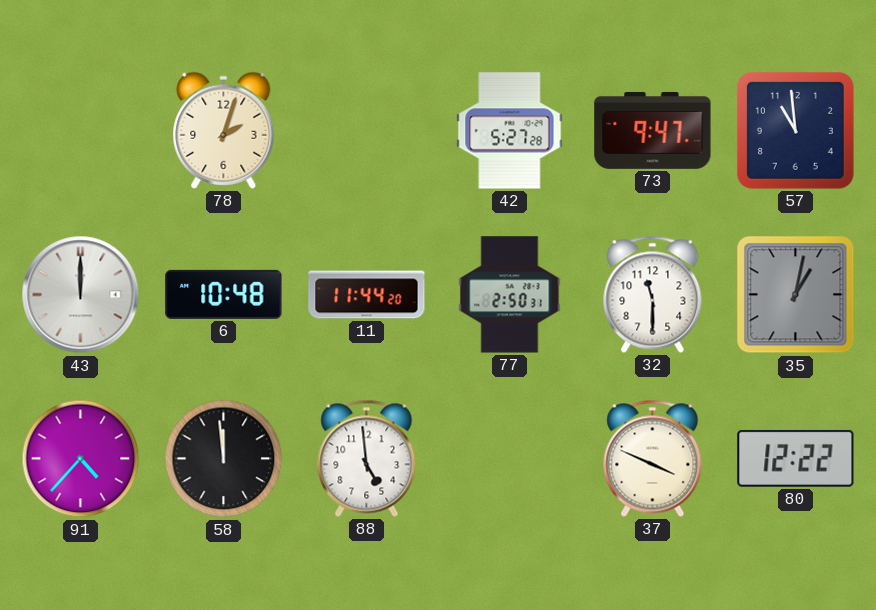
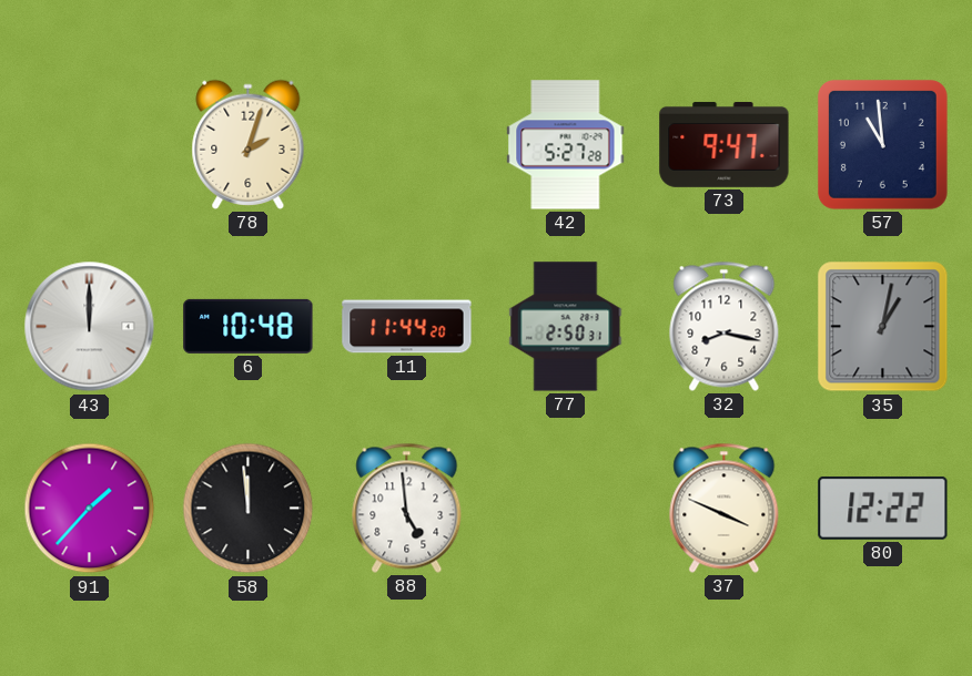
32: 11:30 -> 8:17
91: 4:37 -> 1:37
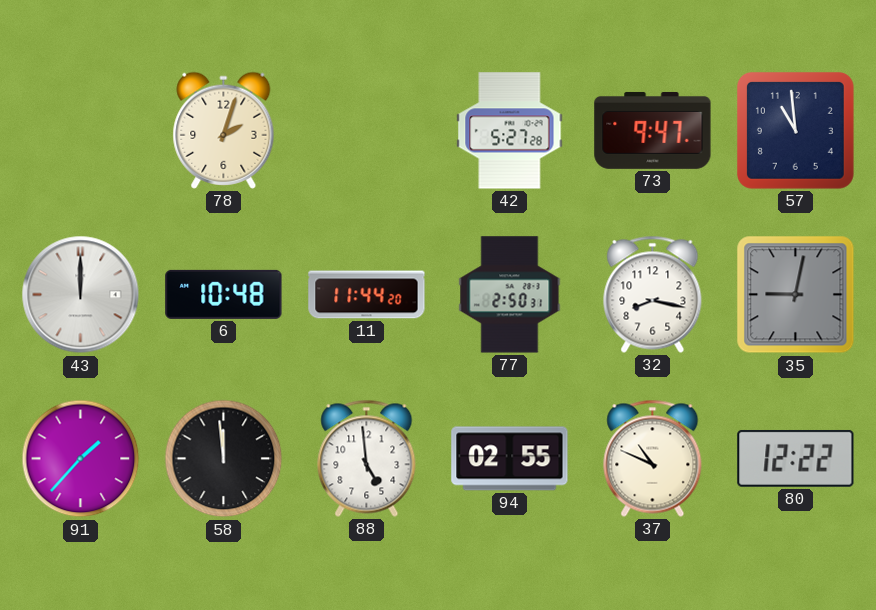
35: 1:02 -> 9:02
94: none -> 02:55
37: 3:49 -> 10:49
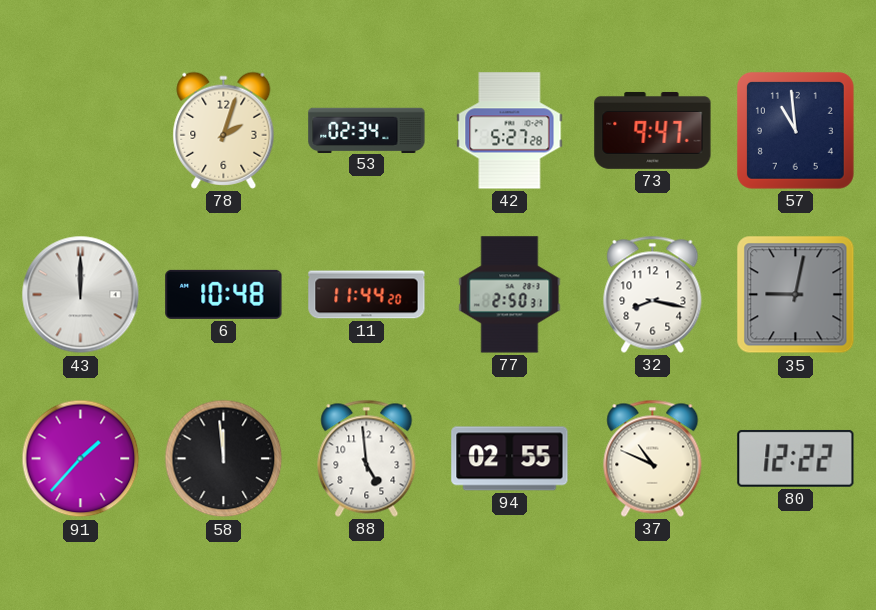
53: none -> 02:34
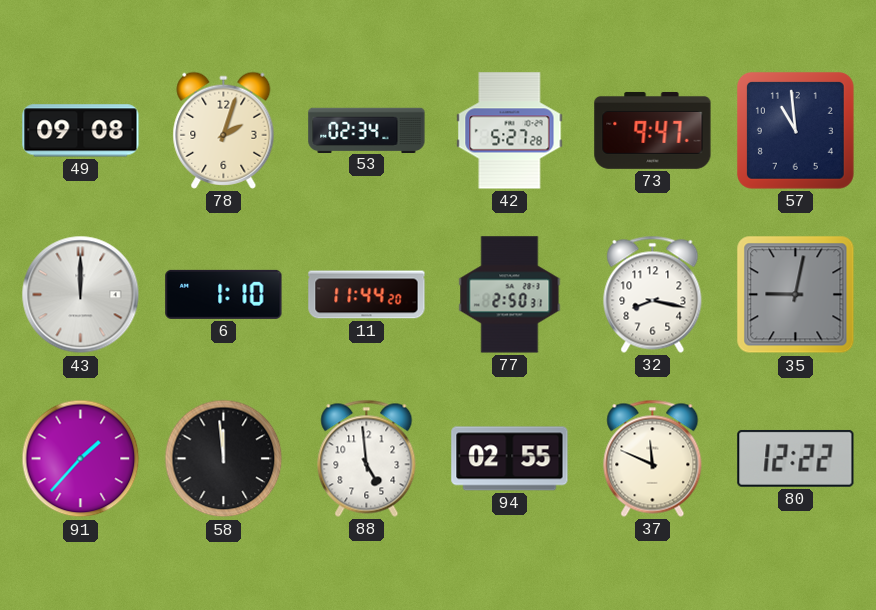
49: none -> 09:08
6: 10:48 -> 1:10
37: 10:49 -> 11:49
